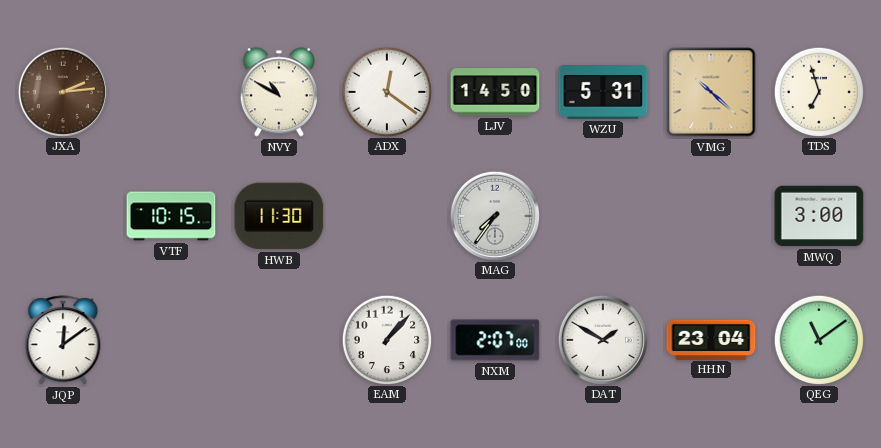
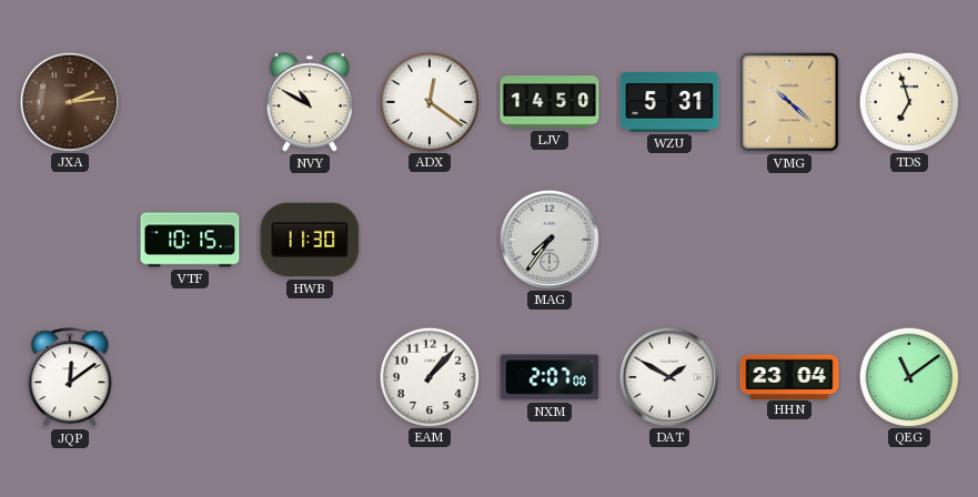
MWQ: 3:00 -> none
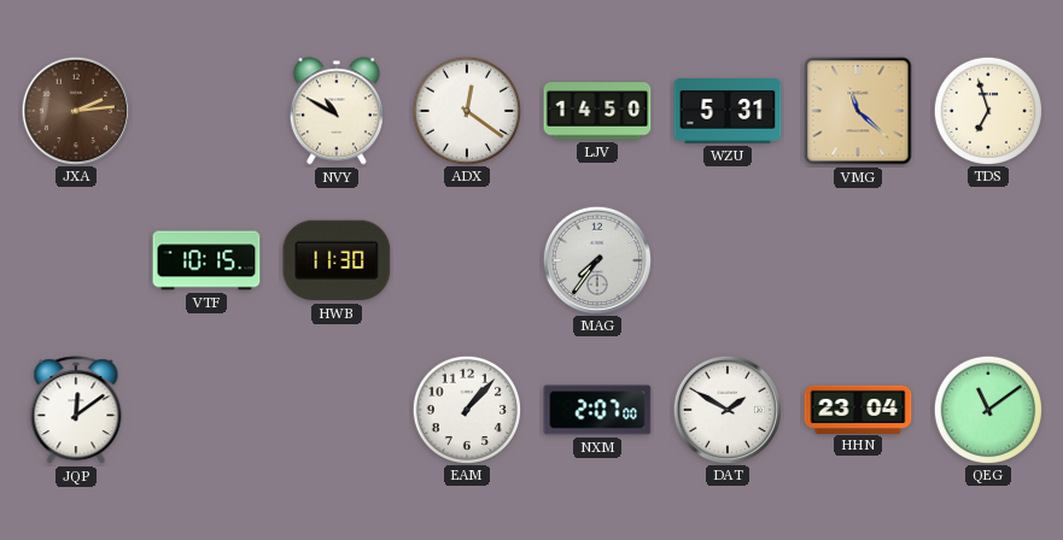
VMG: 10:22 -> 11:22
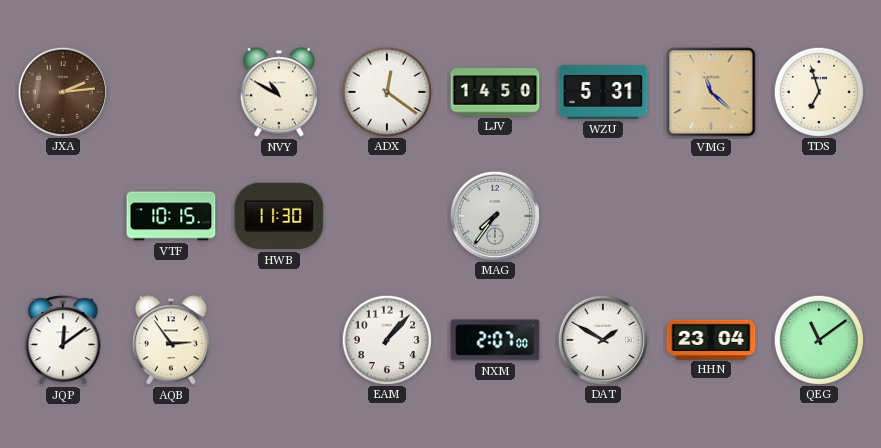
AQB: none -> 2:54
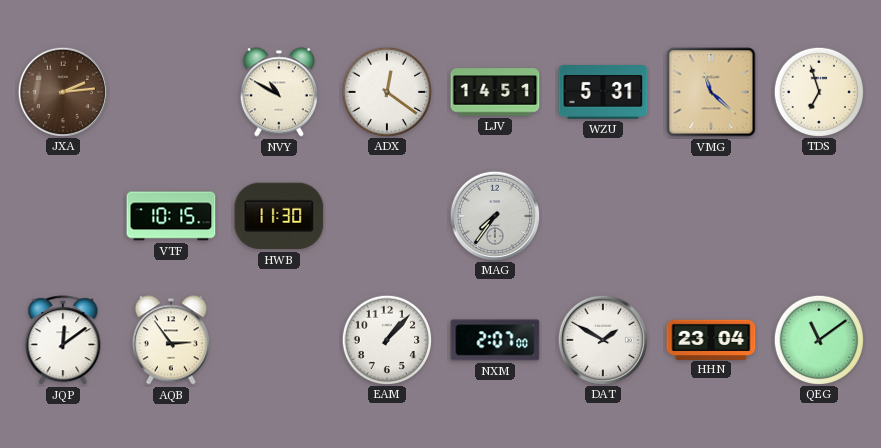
LJV: 14:50 -> 14:51
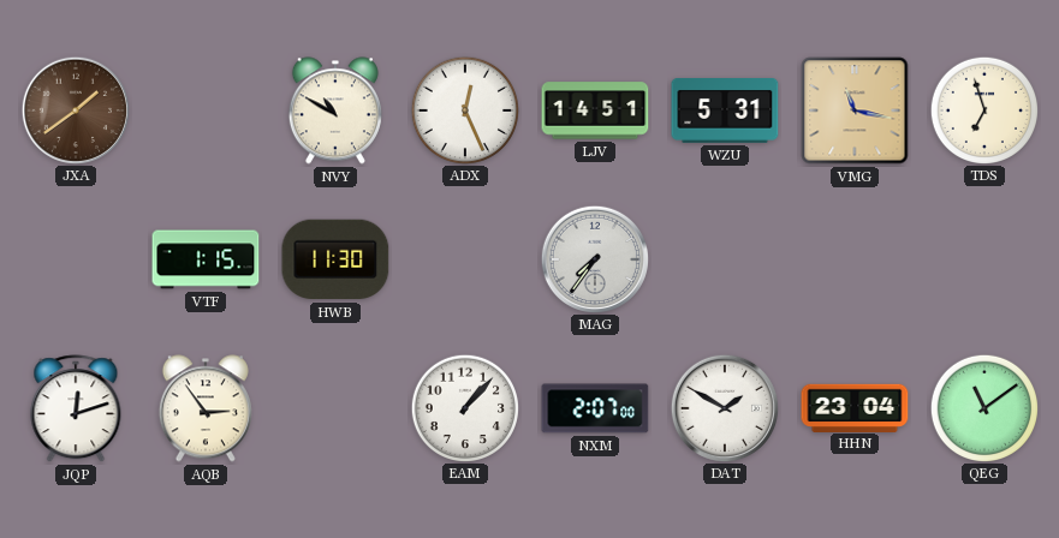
JXA: 2:14 -> 1:39
ADX: 12:21 -> 12:26
VMG: 11:22 -> 11:17
VTF: 10:15 -> 1:15
JQP: 12:09 -> 12:12
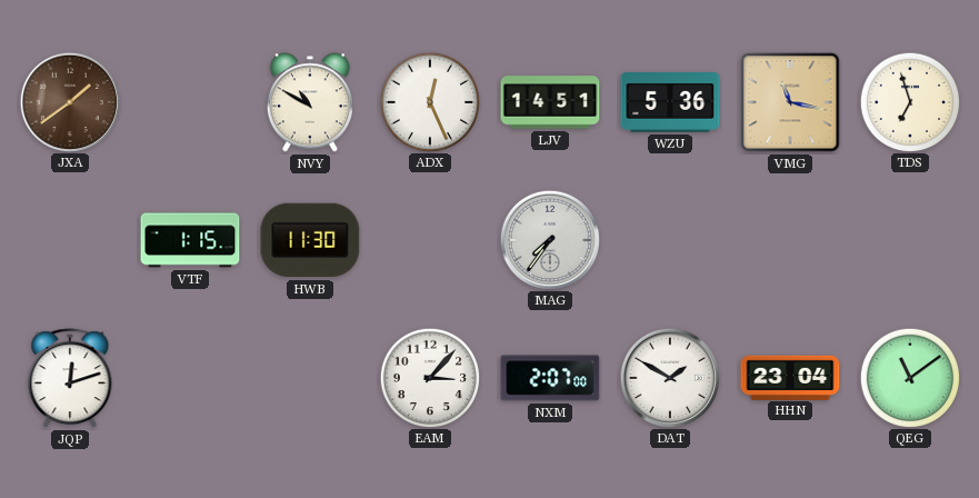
WZU: 5:31 -> 5:36
AQB: 2:54 -> none
EAM: 1:07 -> 3:07
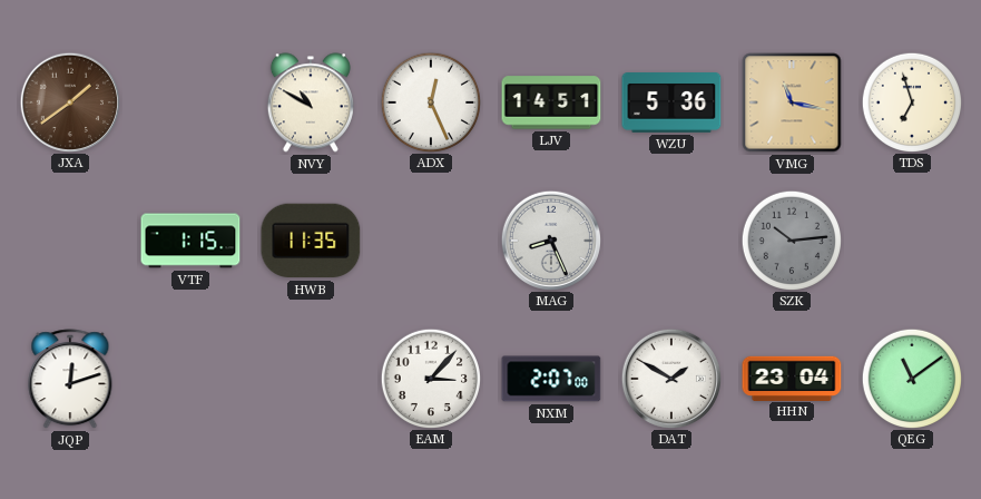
HWB: 11:30 -> 11:35
MAG: 7:36 -> 8:26
SZK: none -> 10:14
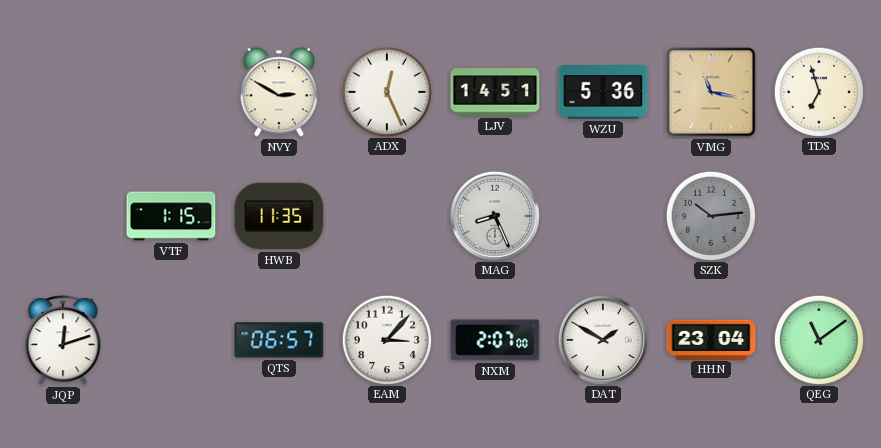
JXA: 1:39 -> none
NVY: 10:50 -> 2:50
QTS: none -> 06:57
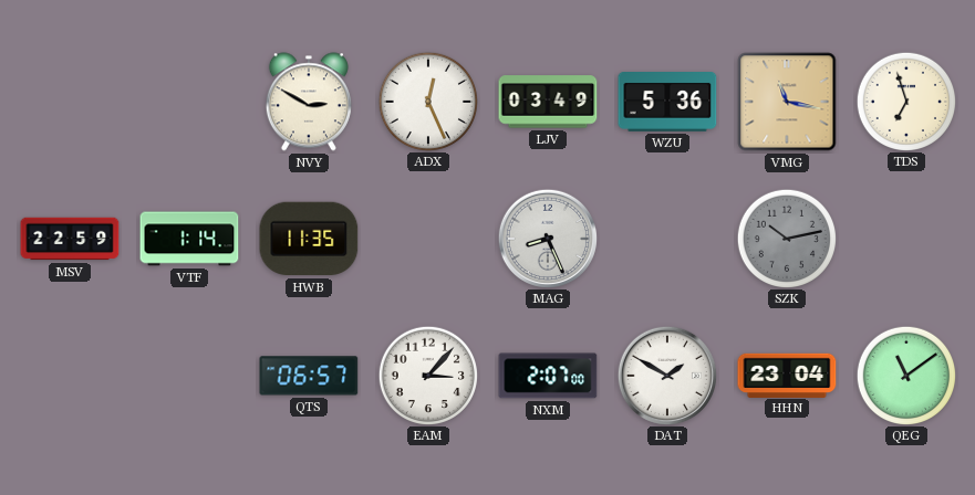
LJV: 14:51 -> 03:49
MSV: none -> 22:59
VTF: 1:15 -> 1:14
SZK: 10:14 -> 10:13
JQP: 12:12 -> none
